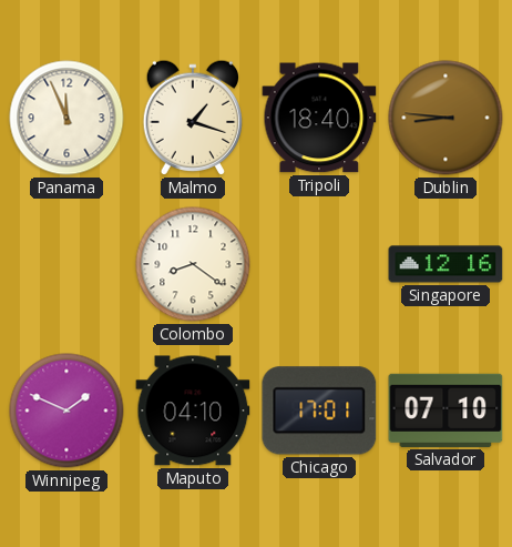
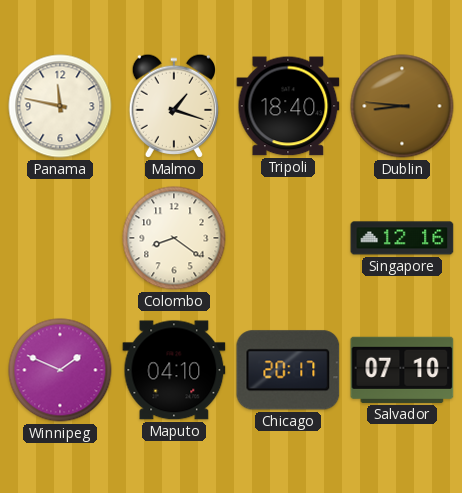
Panama: 11:56 -> 11:47
Chicago: 17:01 -> 20:17
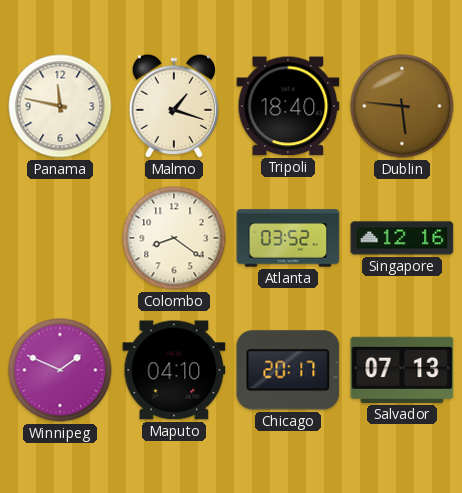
Dublin: 8:46 -> 5:46
Atlanta: none -> 03:52
Salvador: 07:10 -> 07:13
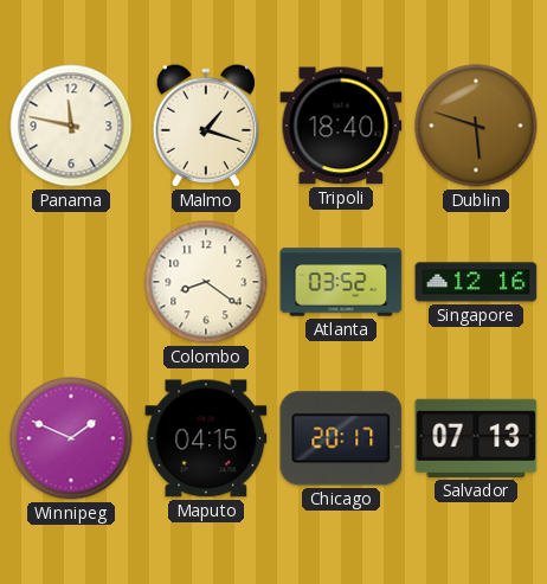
Dublin: 5:46 -> 5:48
Maputo: 04:10 -> 04:15
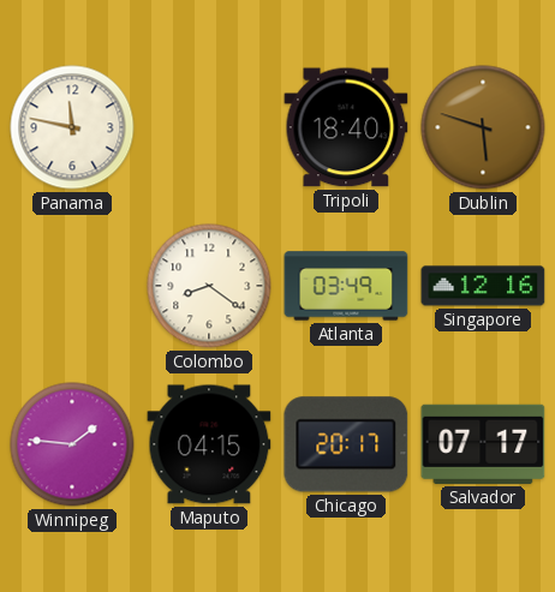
Malmo: 1:18 -> none
Atlanta: 03:52 -> 03:49
Winnipeg: 1:49 -> 1:46
Salvador: 07:13 -> 07:17
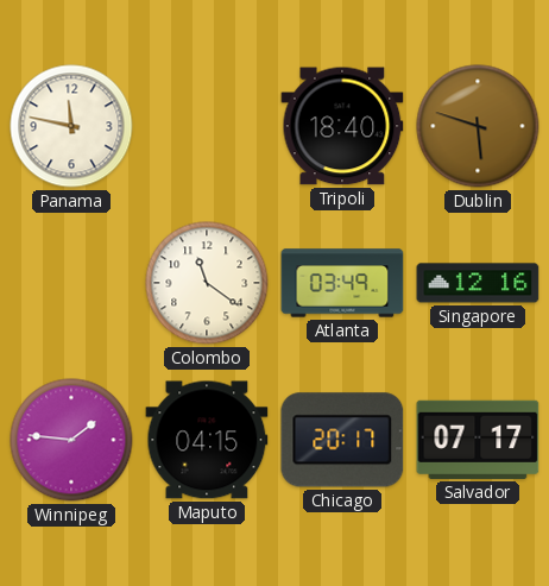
Colombo: 8:21 -> 11:21
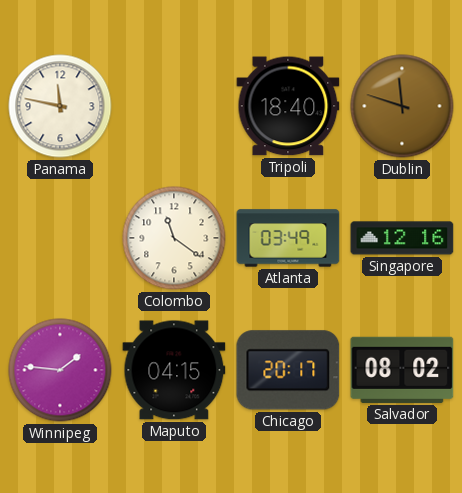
Dublin: 5:48 -> 11:48
Salvador: 07:17 -> 08:02
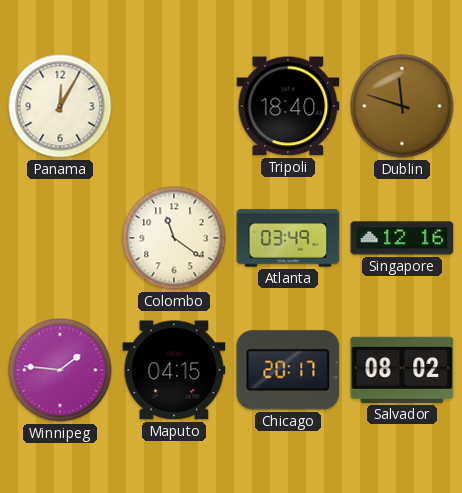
Panama: 11:47 -> 12:05
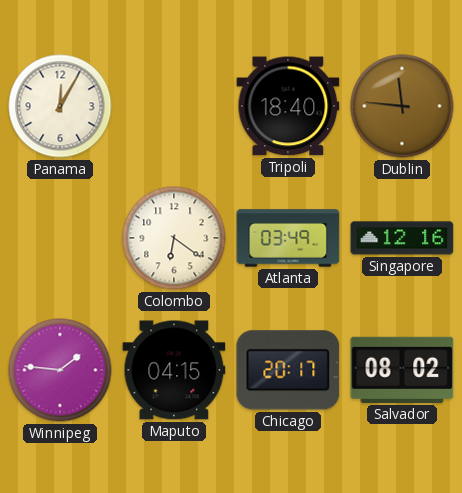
Dublin: 11:48 -> 11:46
Colombo: 11:21 -> 6:21
